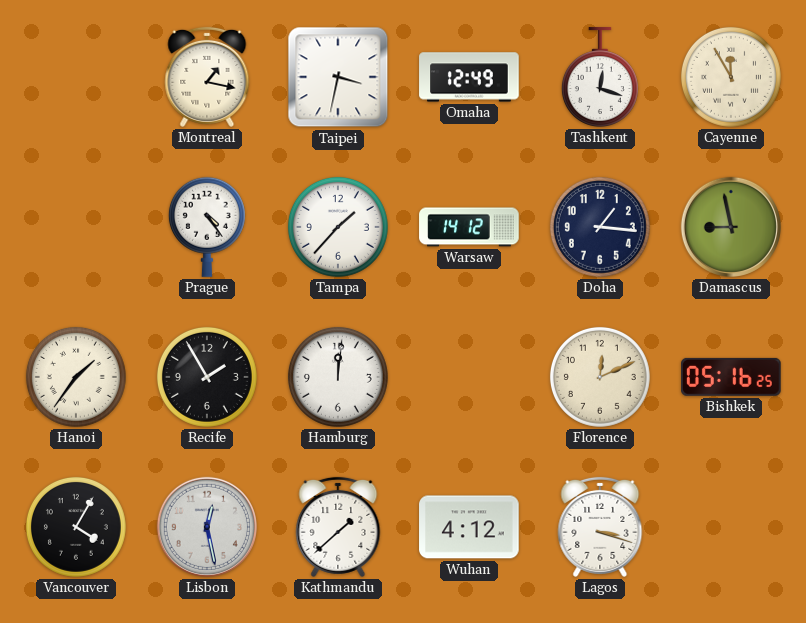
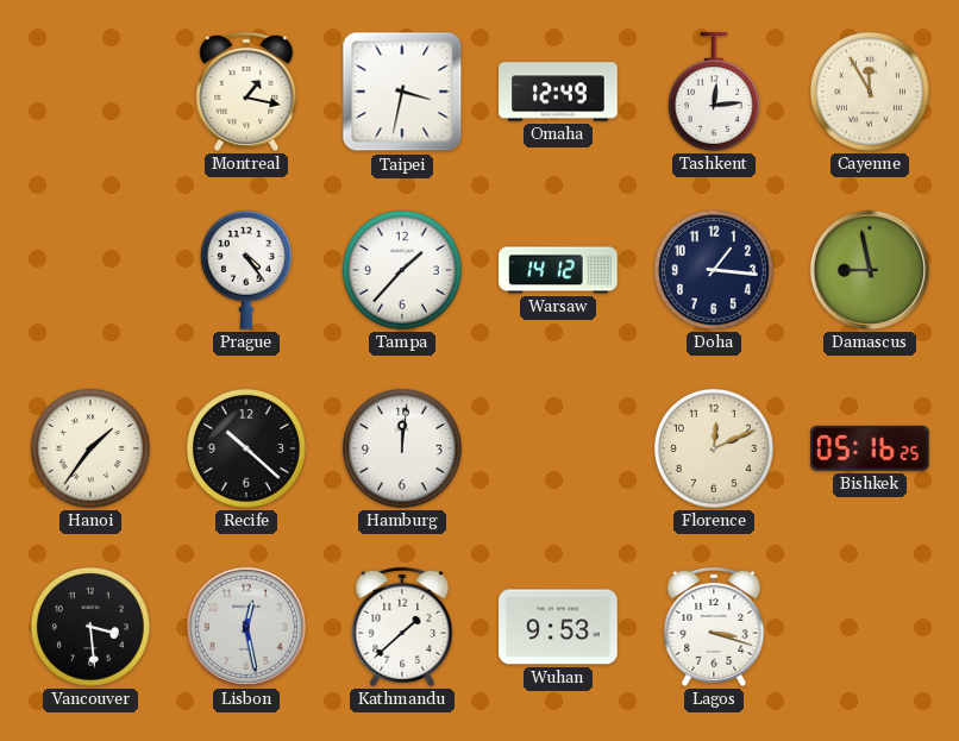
Tashkent: 12:18 -> 12:14
Recife: 1:55 -> 10:22
Vancouver: 4:05 -> 3:29
Wuhan: 4:12 -> 9:53
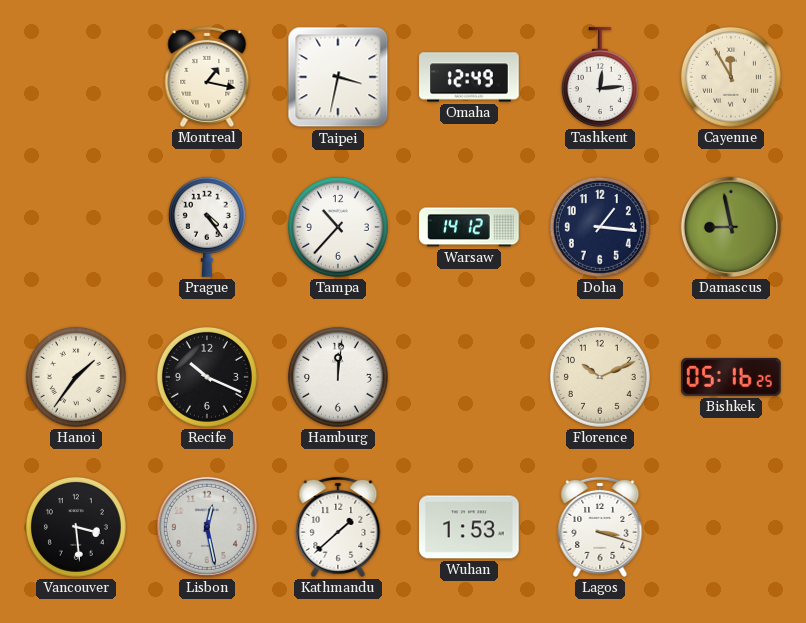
Tampa: 1:37 -> 10:37
Recife: 10:22 -> 10:19
Florence: 12:11 -> 10:11
Wuhan: 9:53 -> 1:53
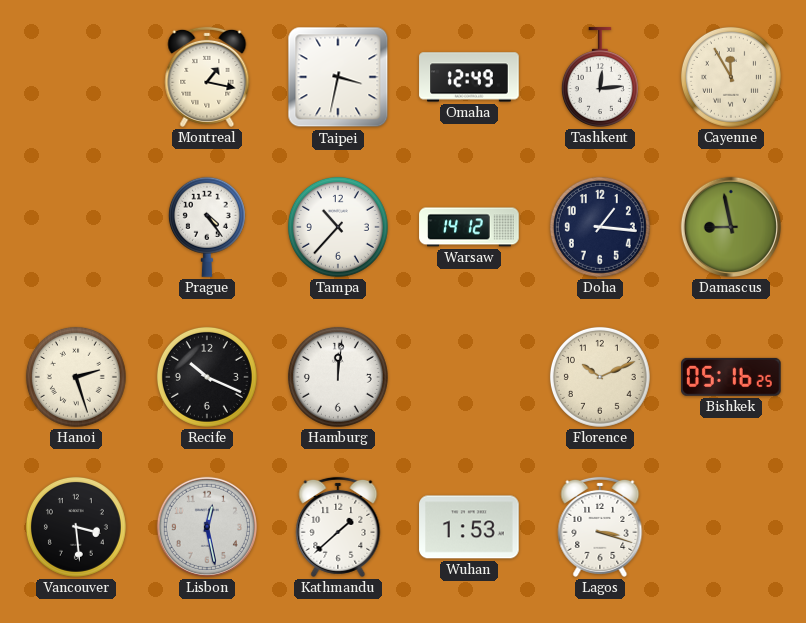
Hanoi: 1:36 -> 2:27
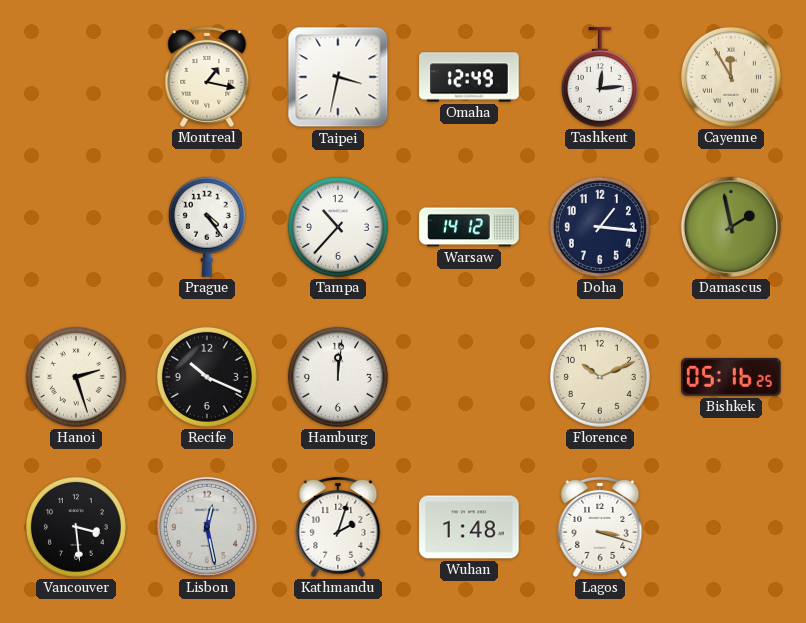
Damascus: 8:58 -> 1:58
Kathmandu: 1:38 -> 2:03
Wuhan: 1:53 -> 1:48
